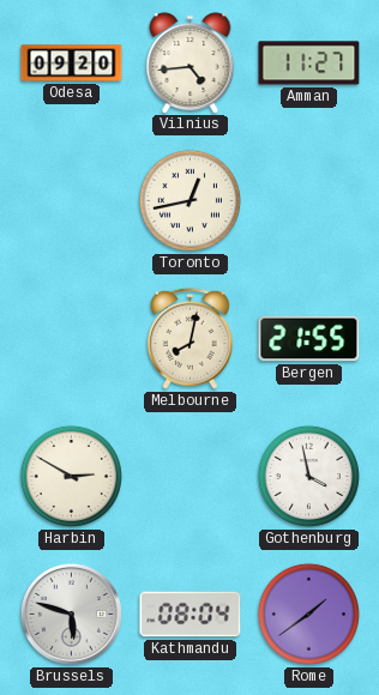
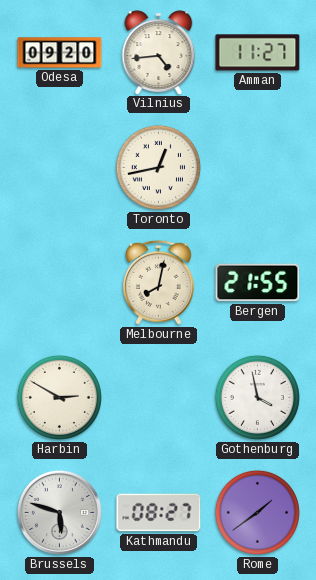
Kathmandu: 08:04 -> 08:27
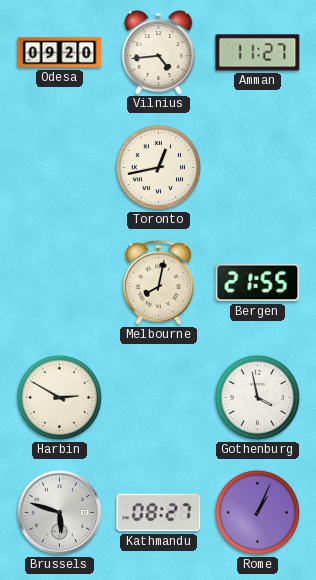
Rome: 1:39 -> 1:04
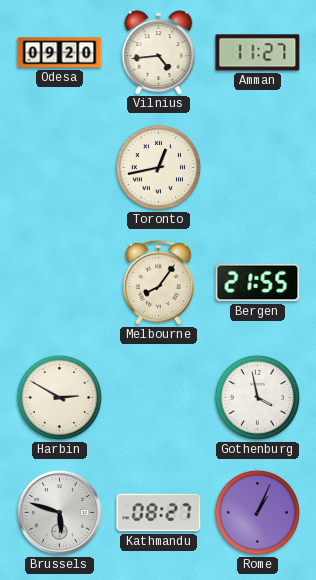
Melbourne: 8:02 -> 8:06
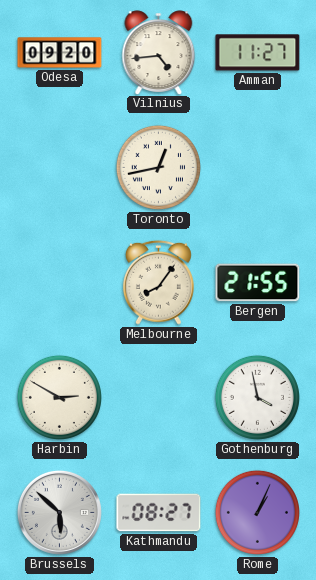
Brussels: 5:48 -> 5:52
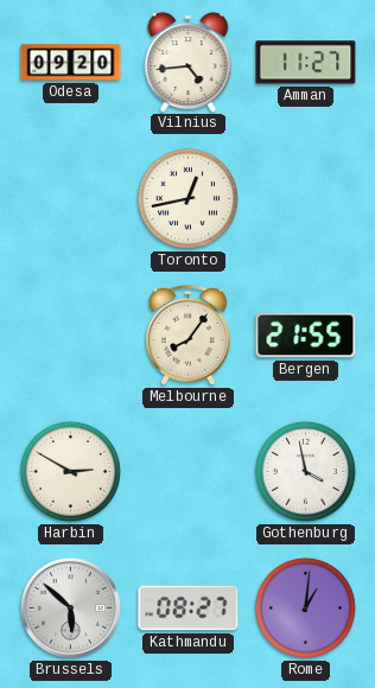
Rome: 1:04 -> 1:01
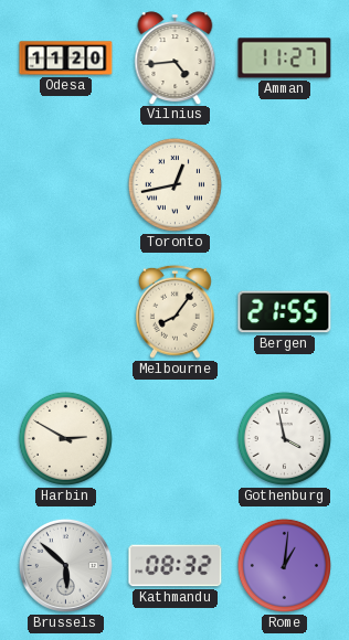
Odesa: 09:20 -> 11:20
Kathmandu: 08:27 -> 08:32
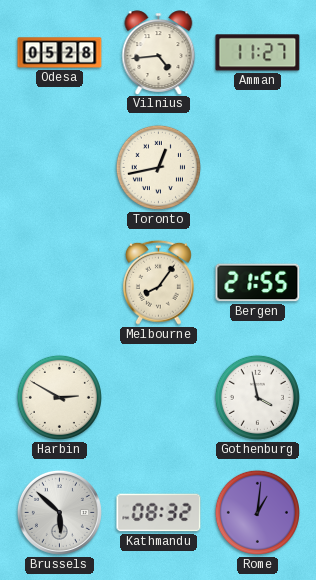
Odesa: 11:20 -> 05:28
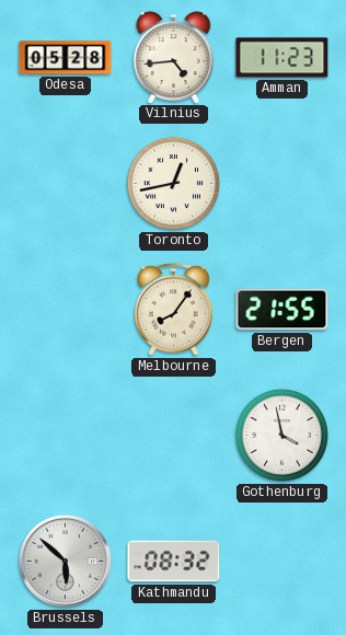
Amman: 11:27 -> 11:23
Harbin: 2:50 -> none
Rome: 1:01 -> none
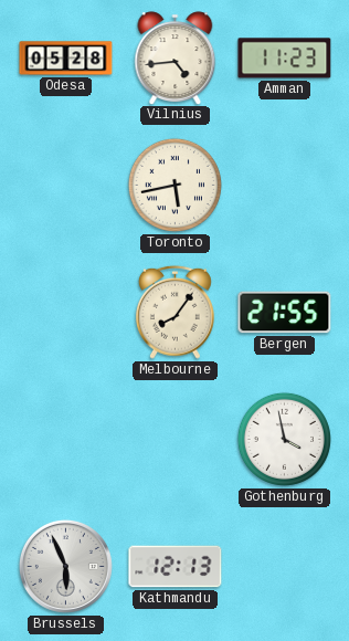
Toronto: 12:43 -> 5:43
Brussels: 5:52 -> 5:56
Kathmandu: 08:32 -> 12:13
